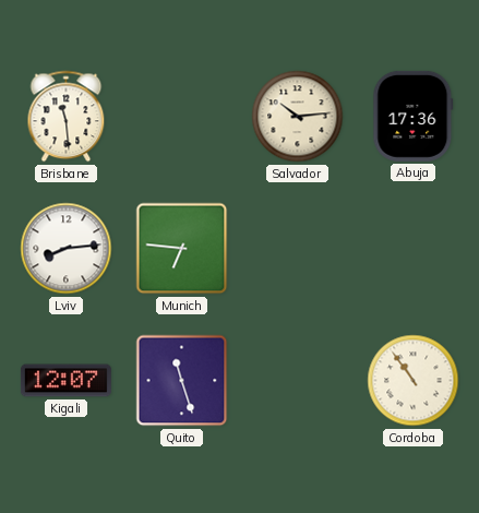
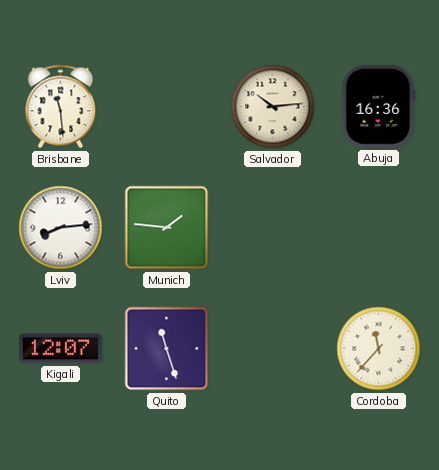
Abuja: 17:36 -> 16:36
Munich: 6:46 -> 1:46
Cordoba: 10:54 -> 11:37
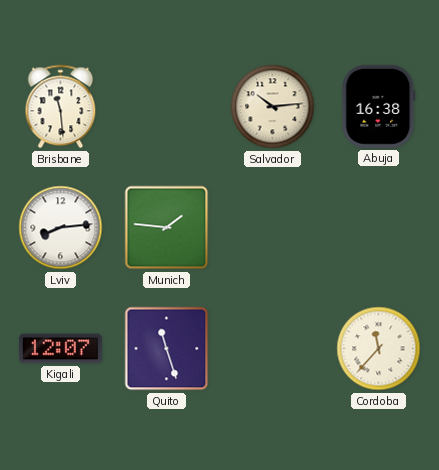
Abuja: 16:36 -> 16:38
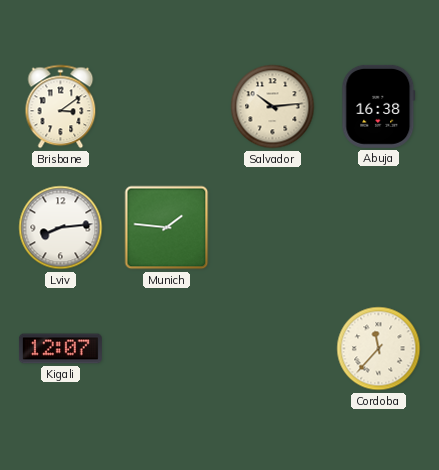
Brisbane: 11:29 -> 3:09
Quito: 11:27 -> none
